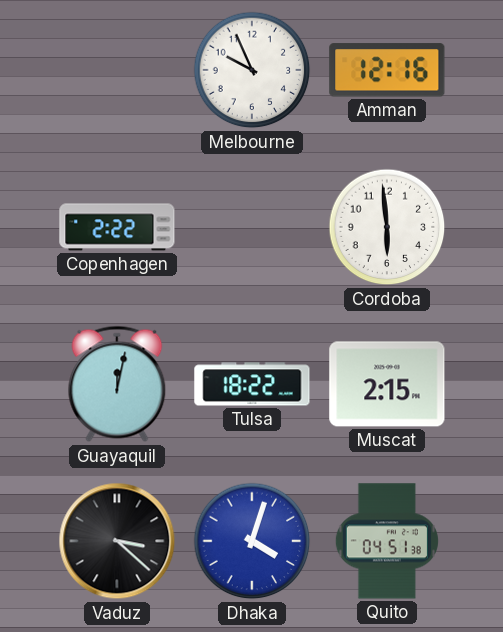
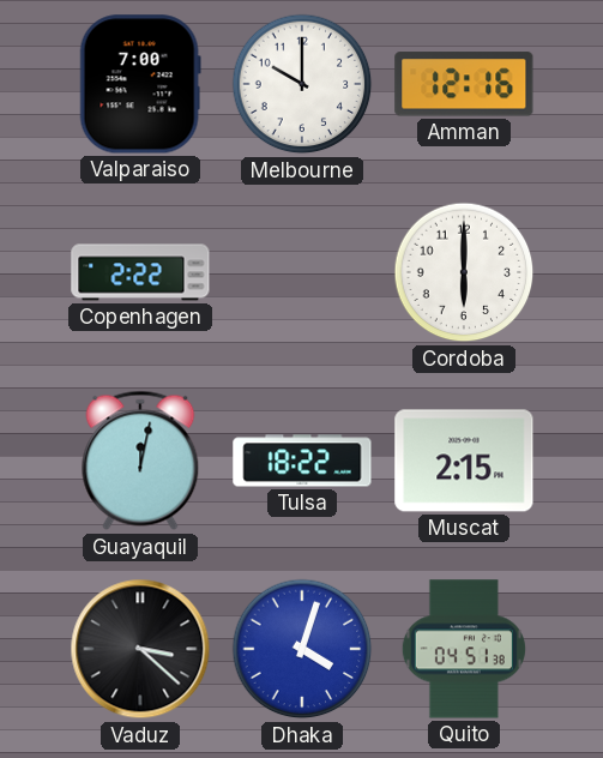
Valparaiso: none -> 7:00
Melbourne: 9:56 -> 10:00
Cordoba: 5:59 -> 6:00
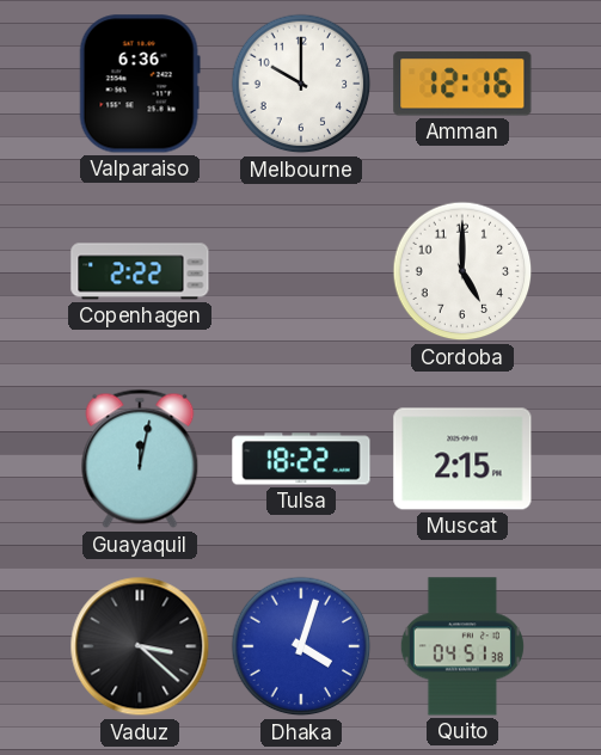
Valparaiso: 7:00 -> 6:36
Cordoba: 6:00 -> 5:00
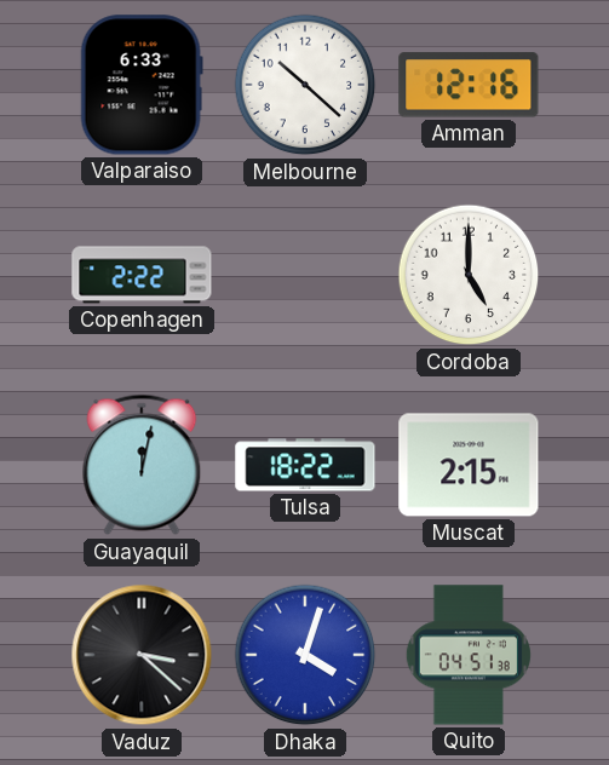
Valparaiso: 6:36 -> 6:33
Melbourne: 10:00 -> 10:22
